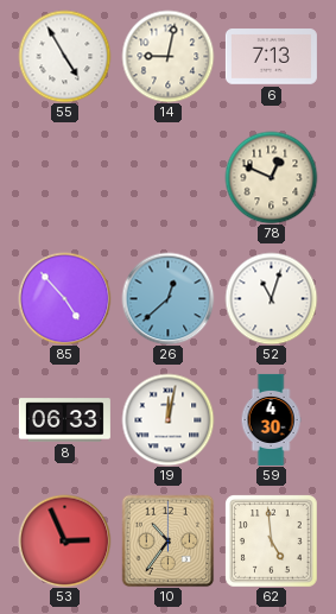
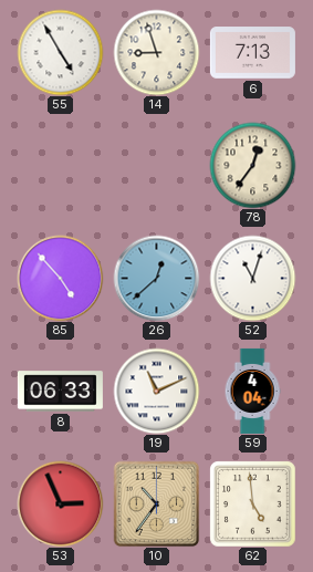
14: 9:02 -> 8:57
78: 12:49 -> 12:36
19: 12:02 -> 11:11
59: 4:30 -> 4:04
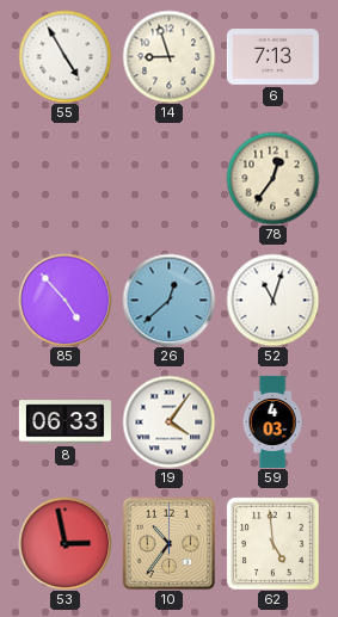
19: 11:11 -> 4:06
59: 4:04 -> 4:03
53: 2:56 -> 2:58
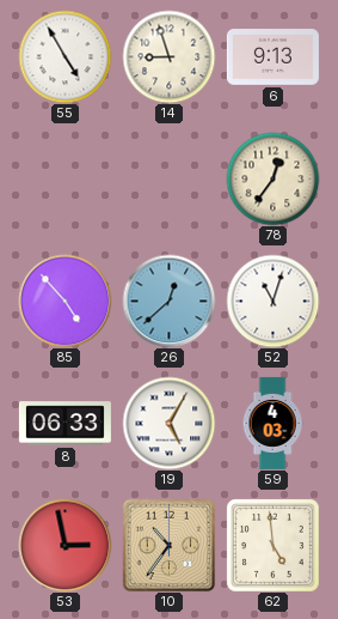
6: 7:13 -> 9:13
19: 4:06 -> 5:05
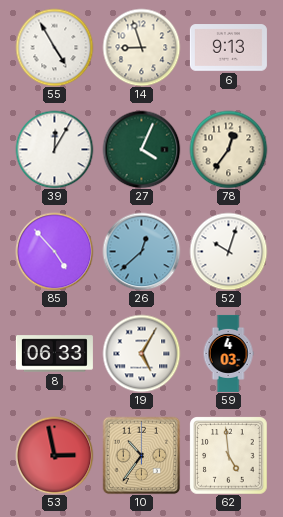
39: none -> 12:05
27: none -> 4:04
52: 11:03 -> 10:03
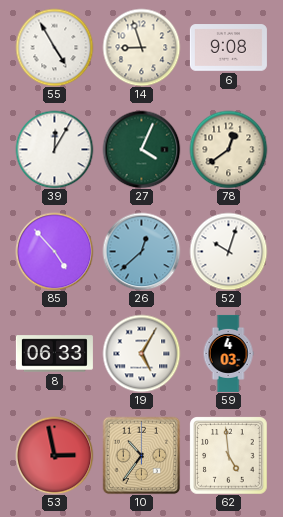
6: 9:13 -> 9:08
78: 12:36 -> 12:39
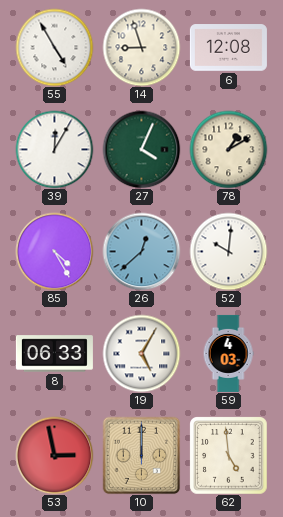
6: 9:08 -> 12:08
78: 12:39 -> 1:10
85: 4:53 -> 4:25
52: 10:03 -> 10:01
10: 10:36 -> 12:00
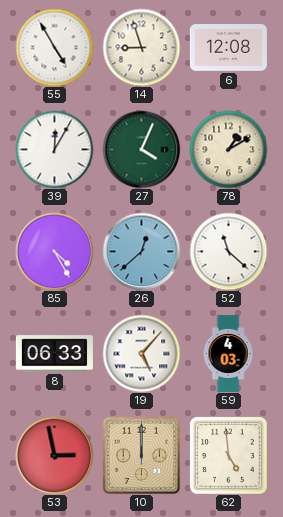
52: 10:01 -> 11:22
19: 5:05 -> 5:07
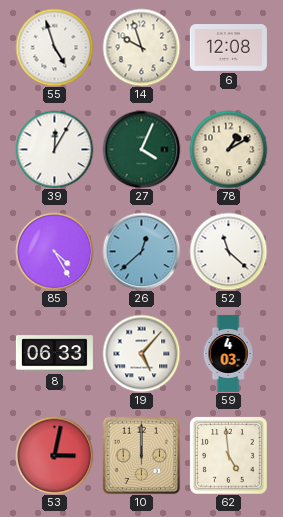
55: 4:55 -> 4:57
14: 8:57 -> 9:57
53: 2:58 -> 3:02
